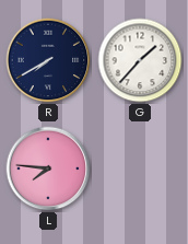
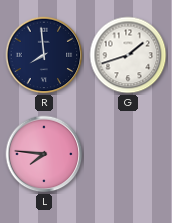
R: 7:40 -> 7:59
G: 1:37 -> 1:42
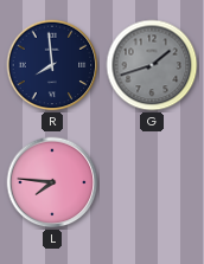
G dial: white -> grey
